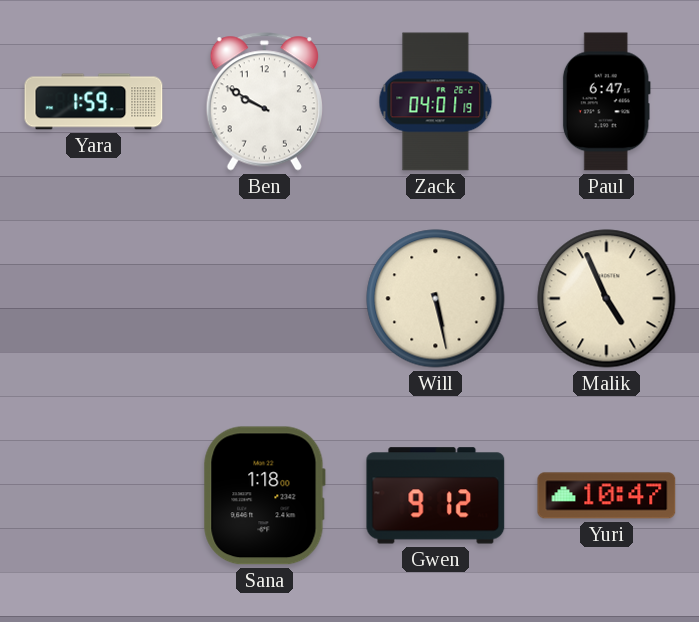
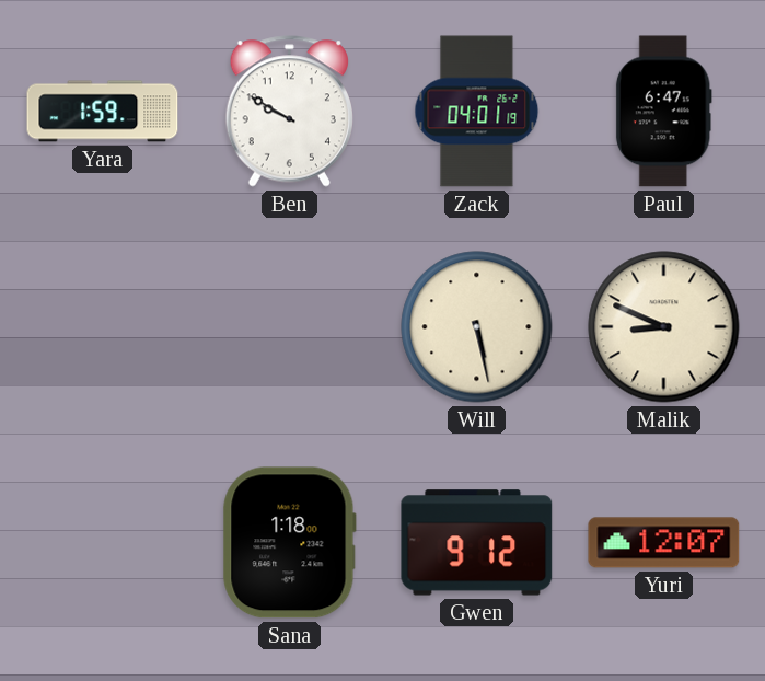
Malik: 4:56 -> 8:49
Yuri: 10:47 -> 12:07
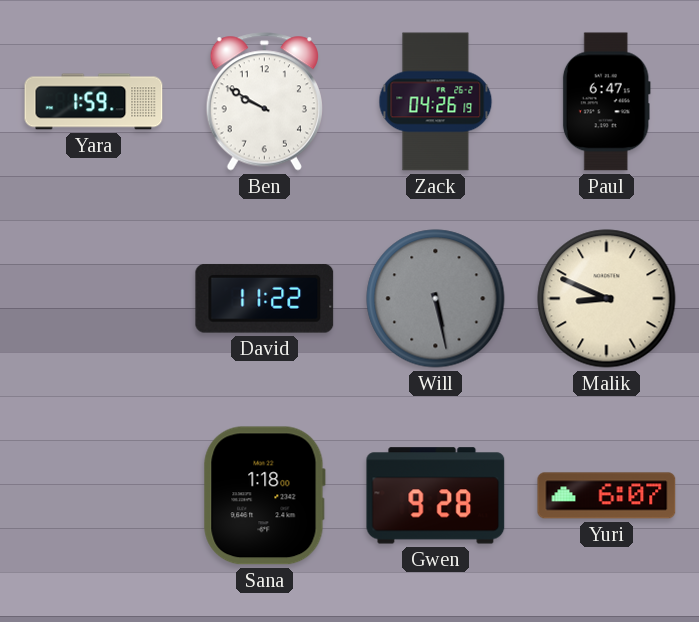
Zack: 04:01 -> 04:26
David: none -> 11:22
Will dial: cream -> grey
Gwen: 9:12 -> 9:28
Yuri: 12:07 -> 6:07
